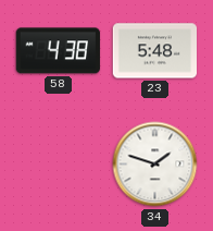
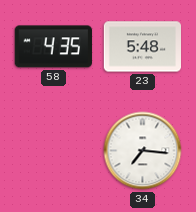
58: 4:38 -> 4:35
34: 1:48 -> 7:16
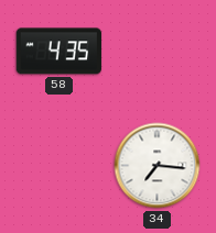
23: 5:48 -> none
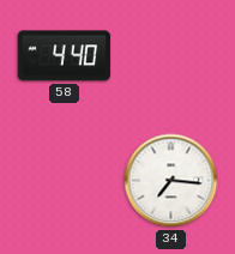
58: 4:35 -> 4:40
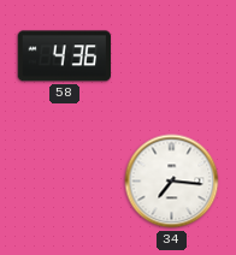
58: 4:40 -> 4:36
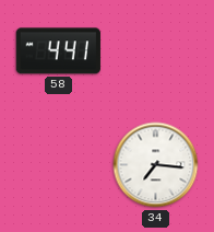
58: 4:36 -> 4:41
